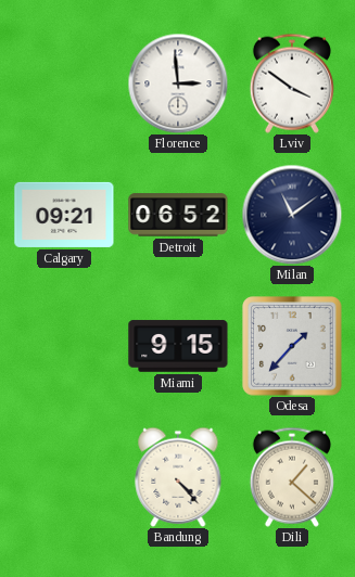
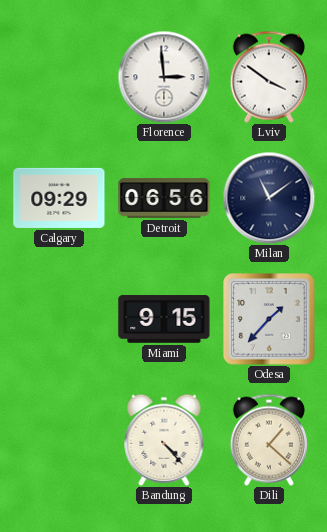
Calgary: 09:21 -> 09:29
Detroit: 06:52 -> 06:56
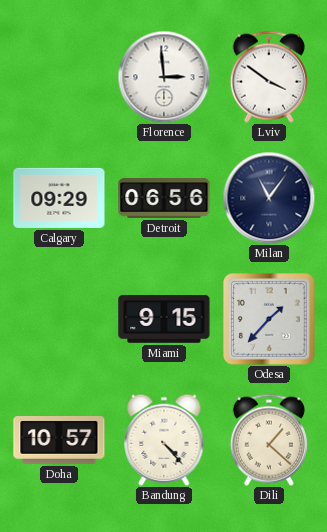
Milan: 11:09 -> 11:06
Doha: none -> 10:57
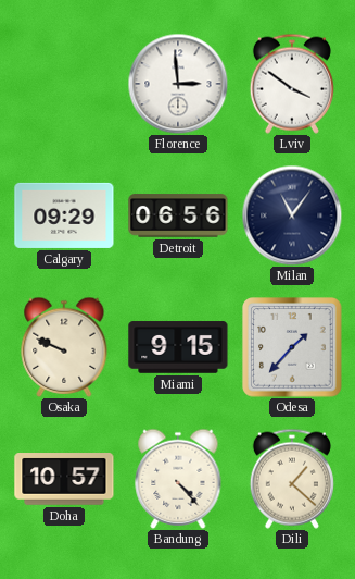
Osaka: none -> 9:49
